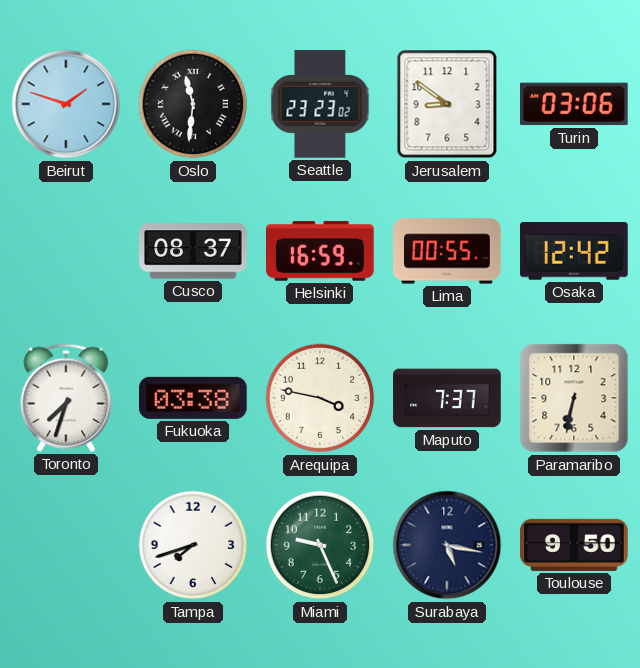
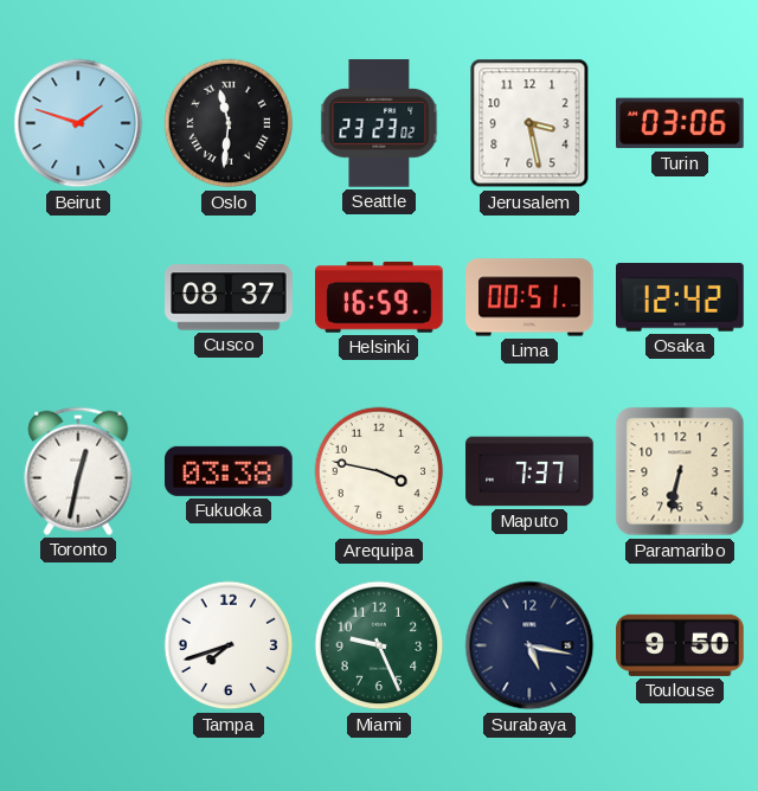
Jerusalem: 8:51 -> 3:28
Lima: 00:55 -> 00:51
Toronto: 7:33 -> 12:32
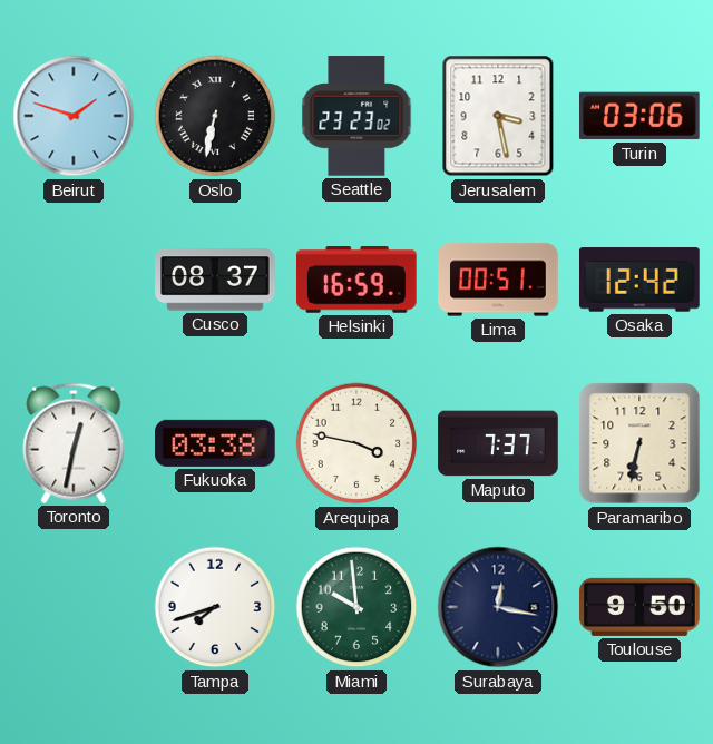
Oslo: 11:31 -> 6:32
Miami: 9:26 -> 9:59
Surabaya: 5:17 -> 12:17
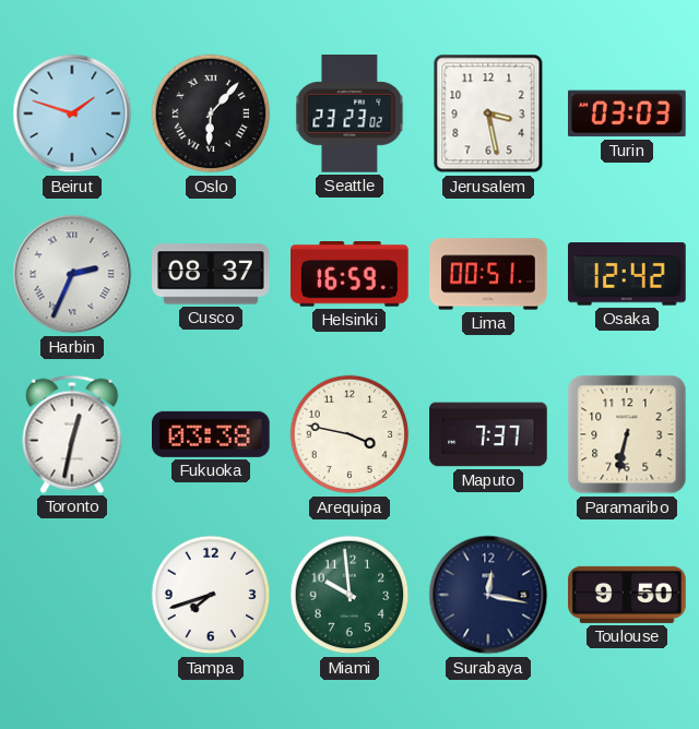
Oslo: 6:32 -> 6:07
Turin: 03:06 -> 03:03
Harbin: none -> 2:34
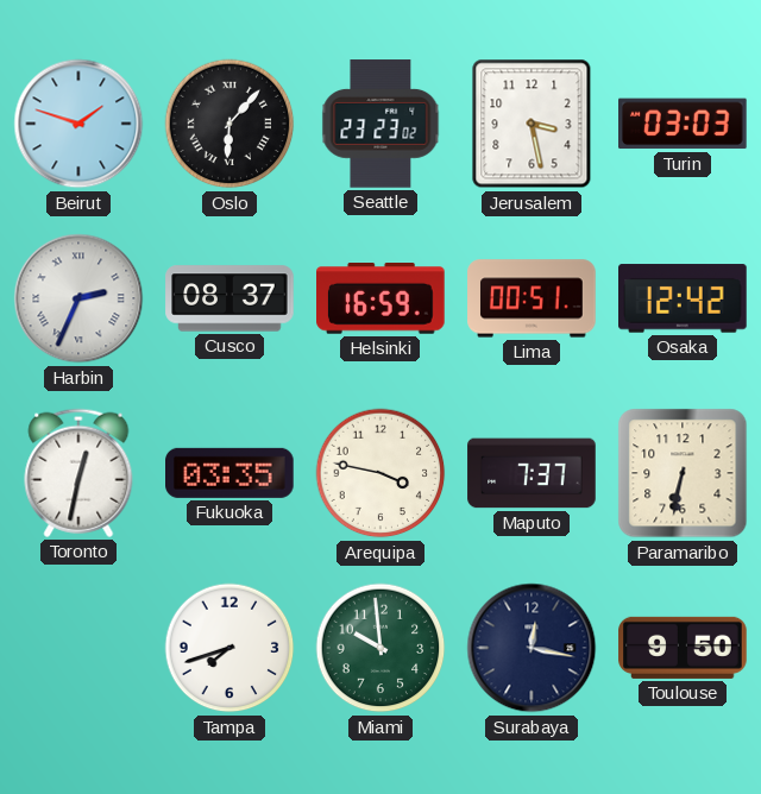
Fukuoka: 03:38 -> 03:35
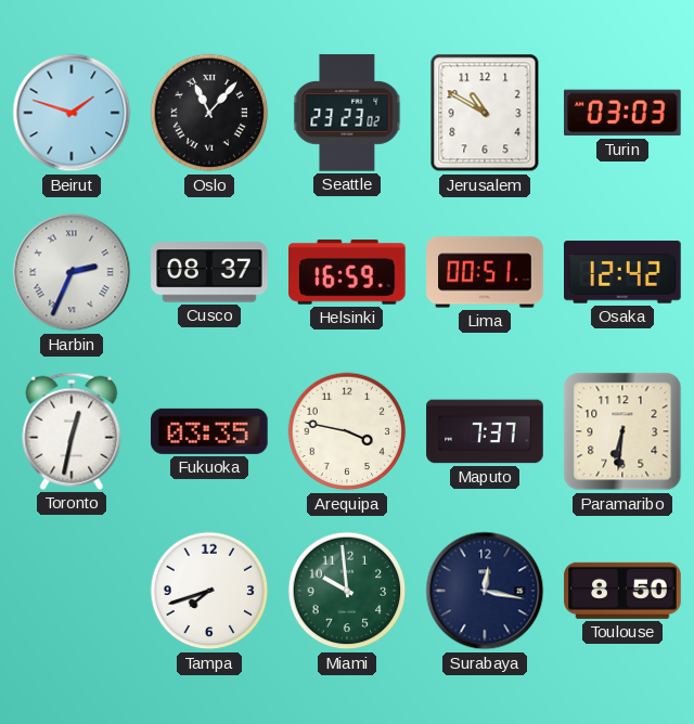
Oslo: 6:07 -> 11:07
Jerusalem: 3:28 -> 10:50
Paramaribo: 6:32 -> 6:31
Toulouse: 9:50 -> 8:50
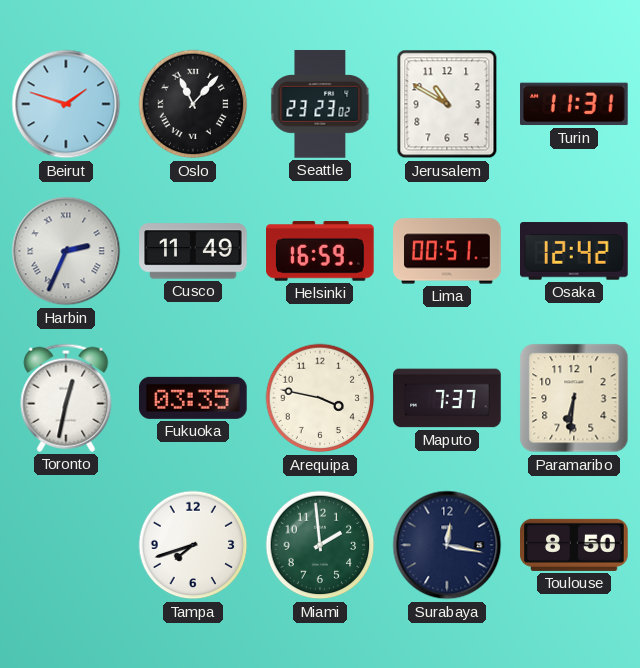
Turin: 03:03 -> 11:31
Cusco: 08:37 -> 11:49
Miami: 9:59 -> 1:59
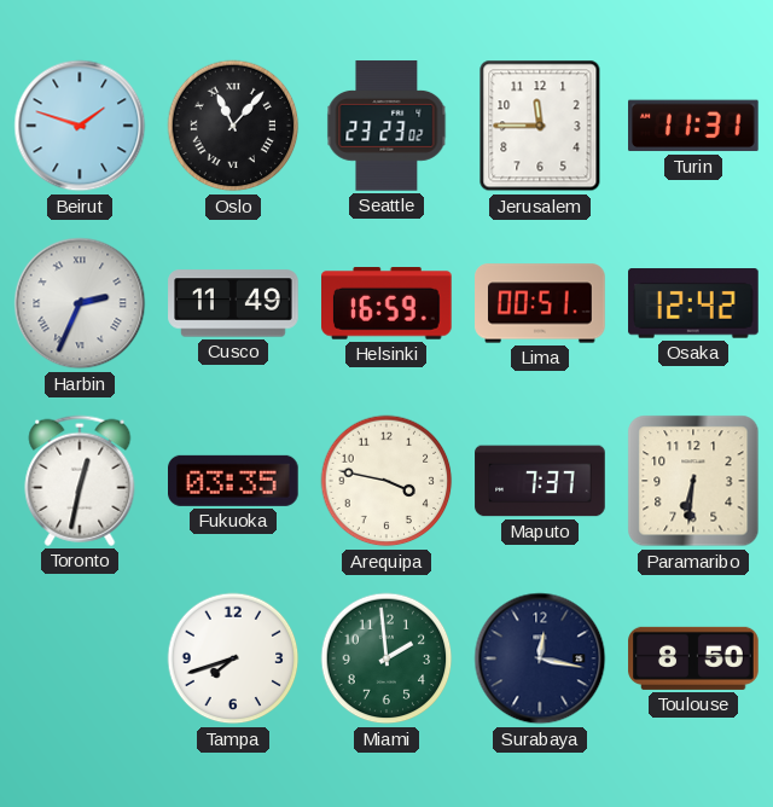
Jerusalem: 10:50 -> 11:45
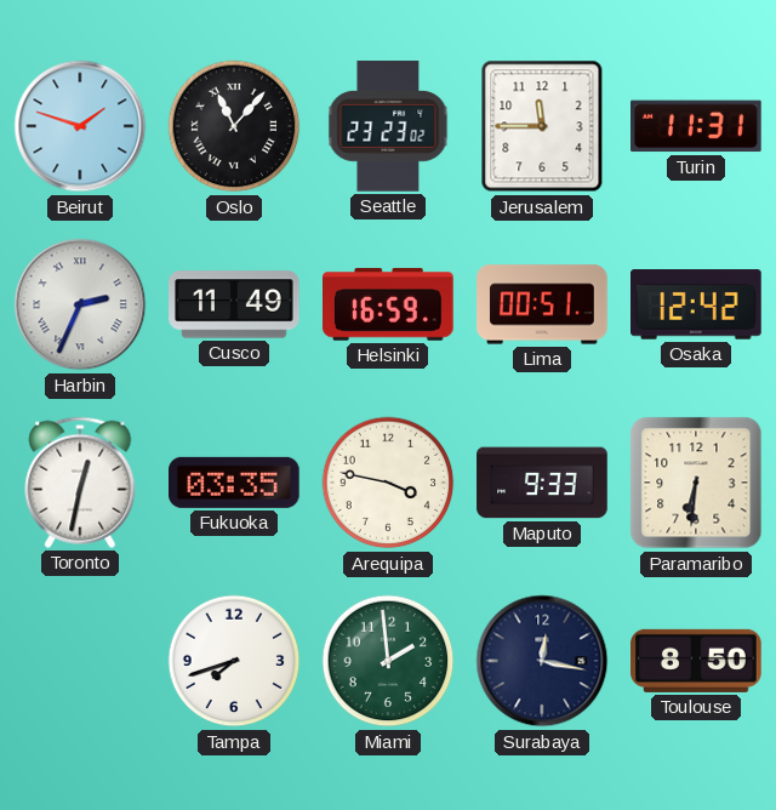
Maputo: 7:37 -> 9:33
